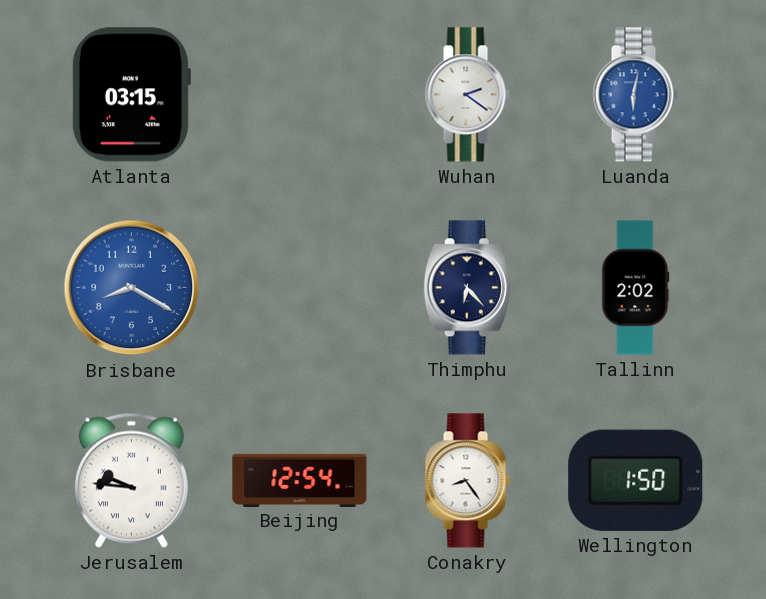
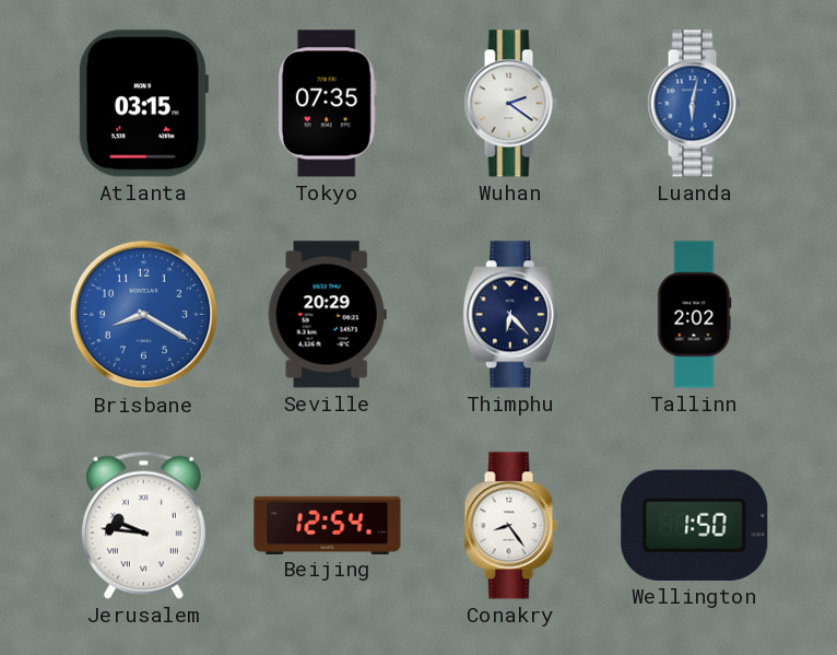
Tokyo: none -> 07:35
Seville: none -> 20:29
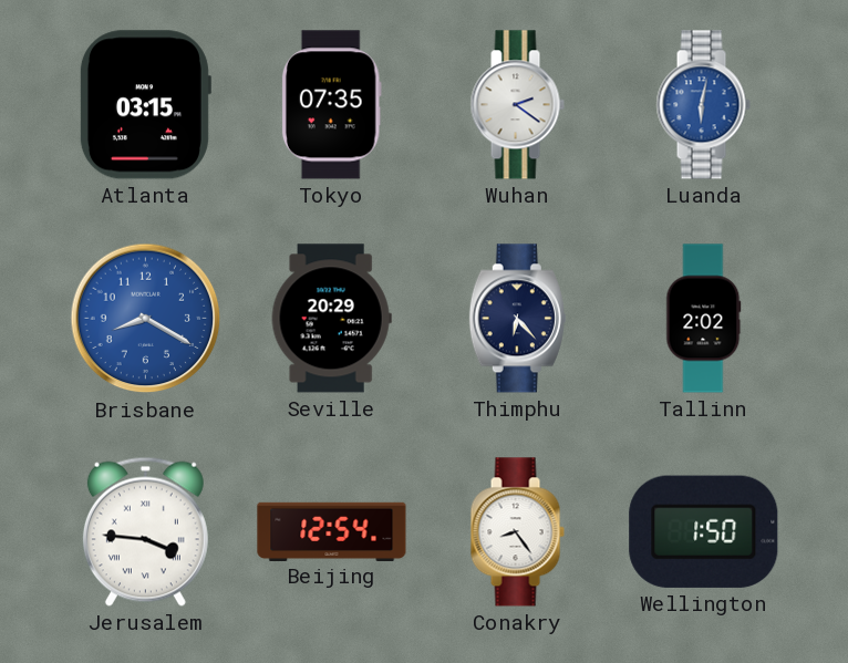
Jerusalem: 9:46 -> 3:46
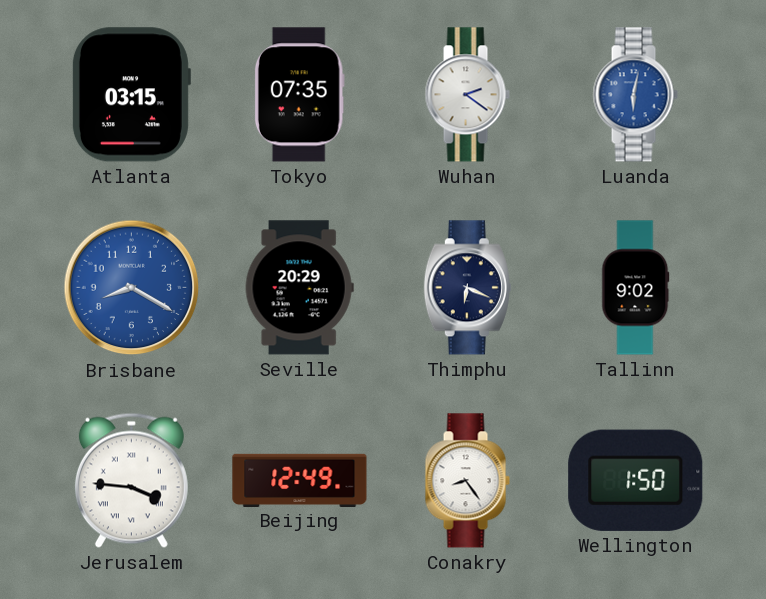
Thimphu: 6:23 -> 6:19
Tallinn: 2:02 -> 9:02
Beijing: 12:54 -> 12:49
